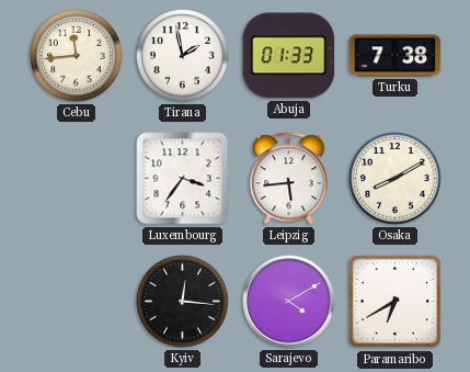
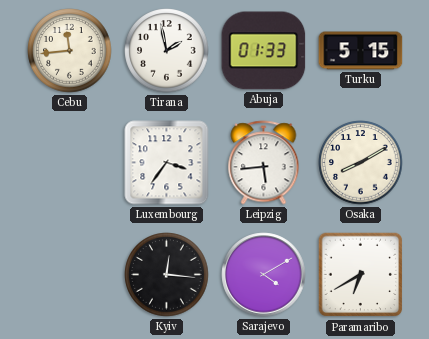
Turku: 7:38 -> 5:15
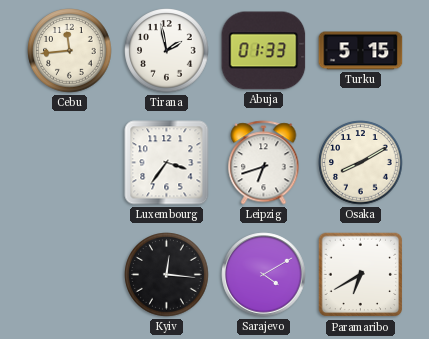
Leipzig: 5:44 -> 6:42
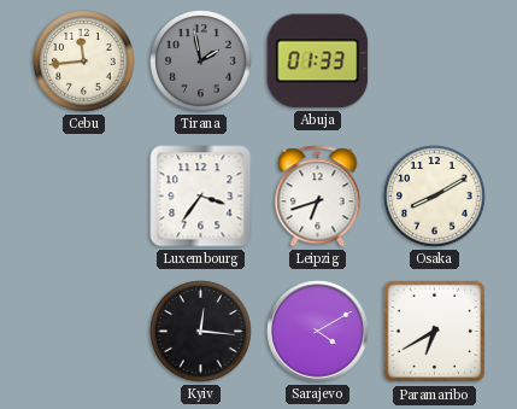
Tirana dial: white -> grey
Turku: 5:15 -> none
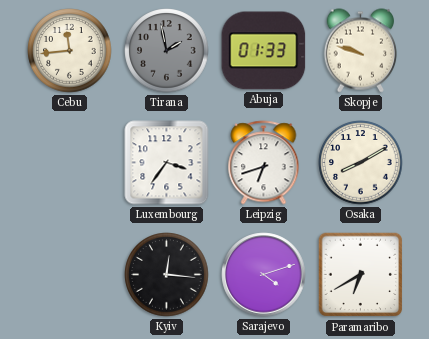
Skopje: none -> 9:48
Sarajevo: 4:10 -> 4:12
